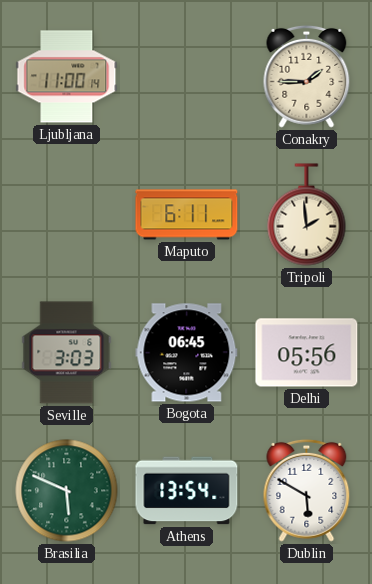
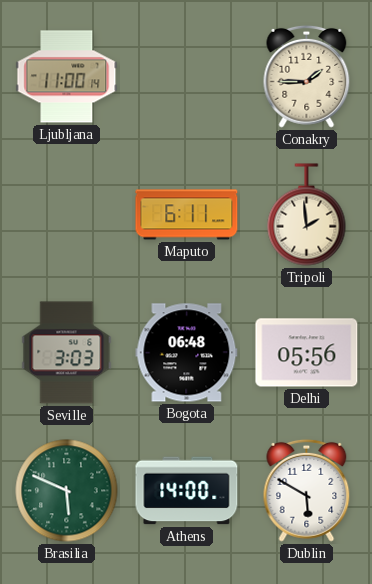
Bogota: 06:45 -> 06:48
Athens: 13:54 -> 14:00
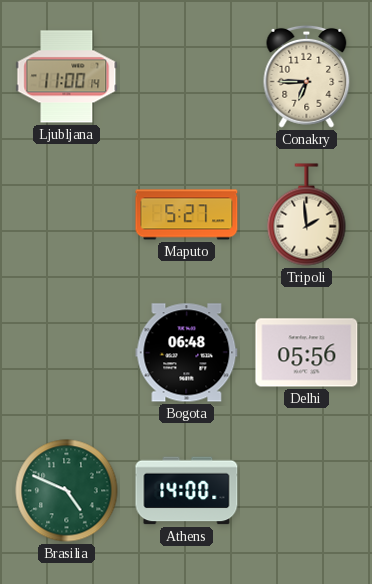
Conakry: 1:45 -> 6:45
Maputo: 6:11 -> 5:27
Seville: 3:03 -> none
Brasilia: 5:49 -> 4:49
Dublin: 5:50 -> none
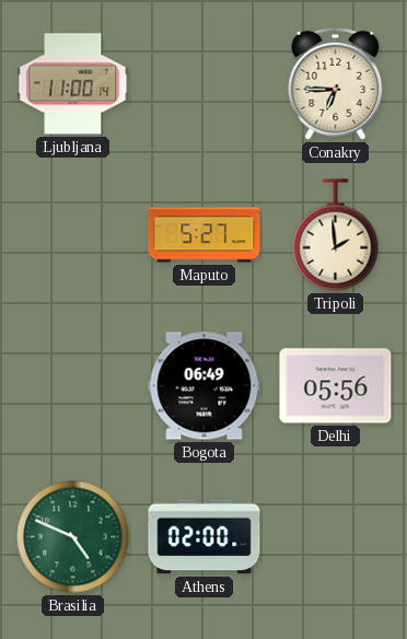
Bogota: 06:48 -> 06:49
Athens: 14:00 -> 02:00
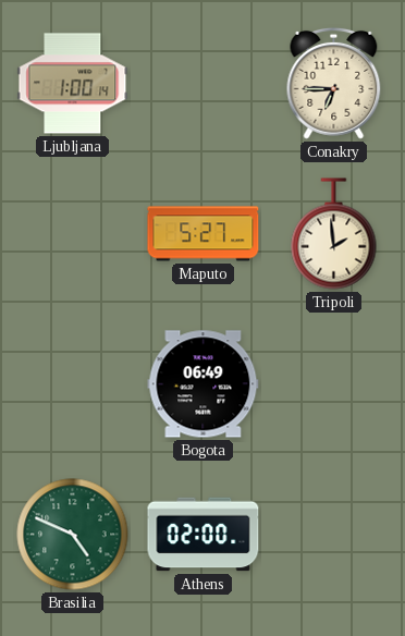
Ljubljana: 11:00 -> 1:00
Delhi: 05:56 -> none
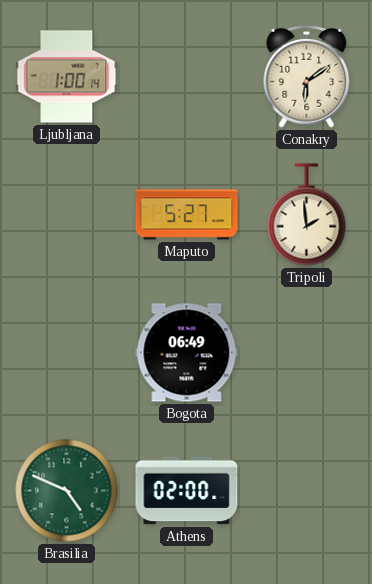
Conakry: 6:45 -> 6:09
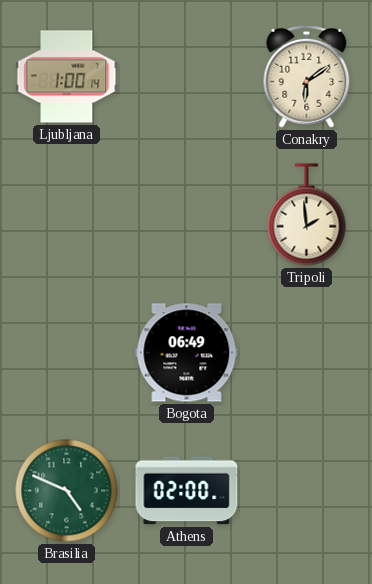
Maputo: 5:27 -> none
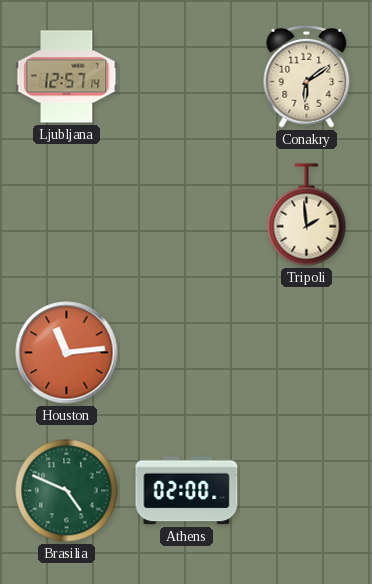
Ljubljana: 1:00 -> 12:57
Houston: none -> 11:14
Bogota: 06:49 -> none
